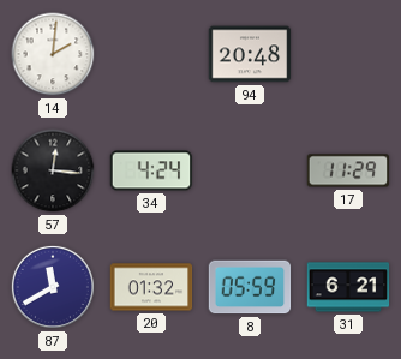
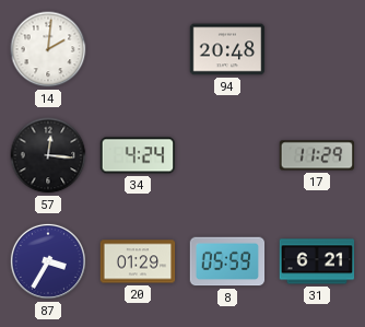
87: 11:40 -> 3:35
20: 01:32 -> 01:29
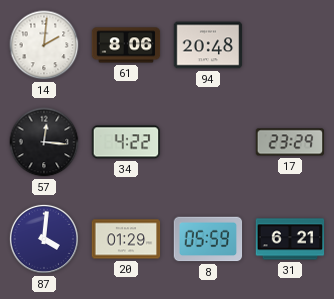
61: none -> 8:06
34: 4:24 -> 4:22
17: 11:29 -> 23:29
87: 3:35 -> 4:01
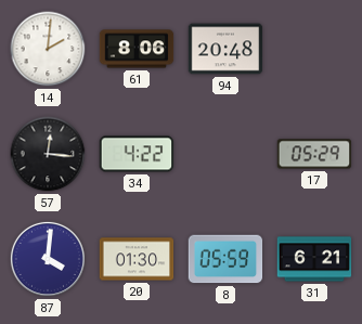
17: 23:29 -> 05:29
20: 01:29 -> 01:30
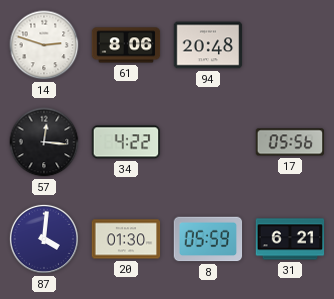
14: 2:01 -> 2:48
17: 05:29 -> 05:56
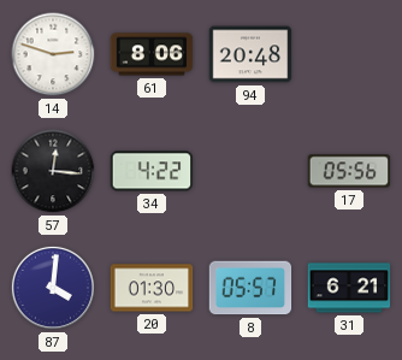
8: 05:59 -> 05:57
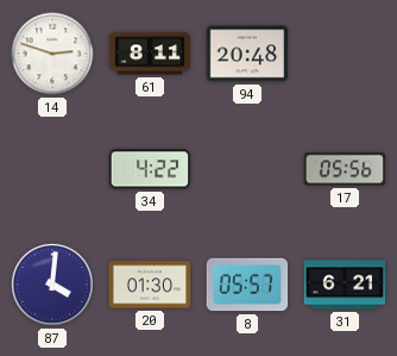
61: 8:06 -> 8:11
57: 12:16 -> none
